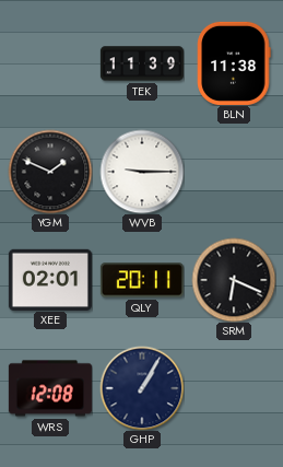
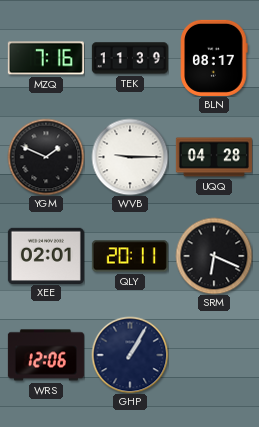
MZQ: none -> 7:16
BLN: 11:38 -> 08:17
UQQ: none -> 04:28
WRS: 12:08 -> 12:06
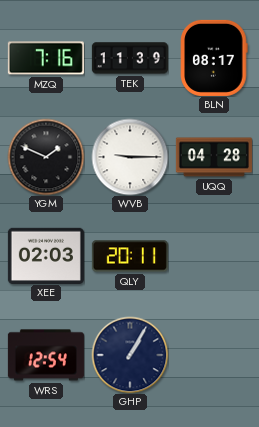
XEE: 02:01 -> 02:03
SRM: 6:19 -> none
WRS: 12:06 -> 12:54
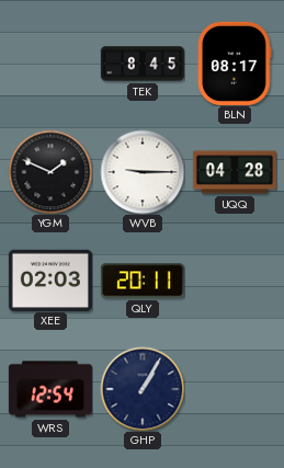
MZQ: 7:16 -> none
TEK: 11:39 -> 8:45
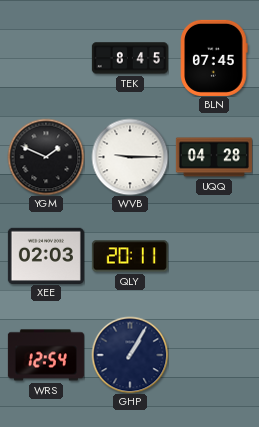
BLN: 08:17 -> 07:45
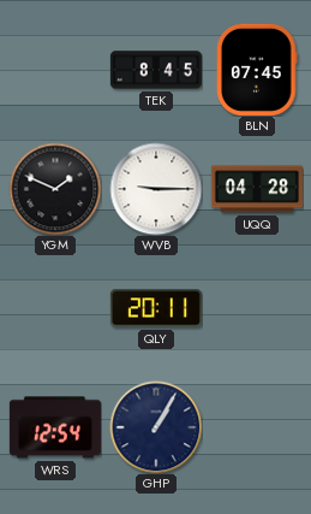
XEE: 02:03 -> none
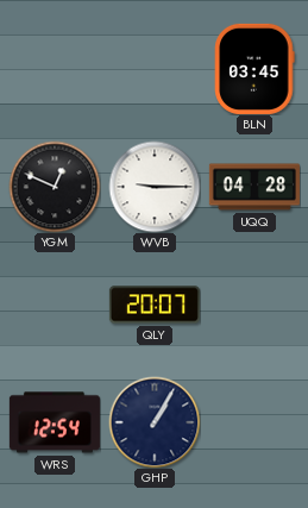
TEK: 8:45 -> none
BLN: 07:45 -> 03:45
YGM: 1:49 -> 12:49
QLY: 20:11 -> 20:07
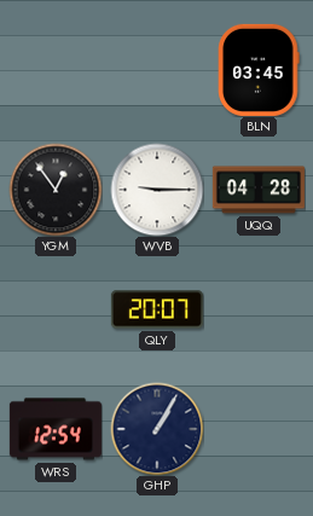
YGM: 12:49 -> 12:54
